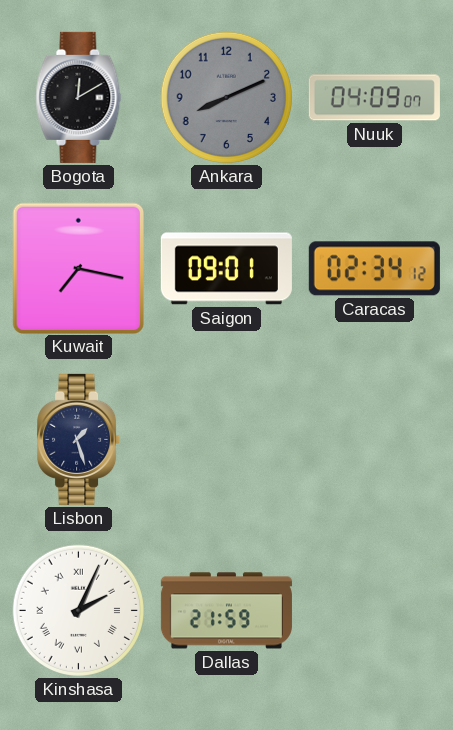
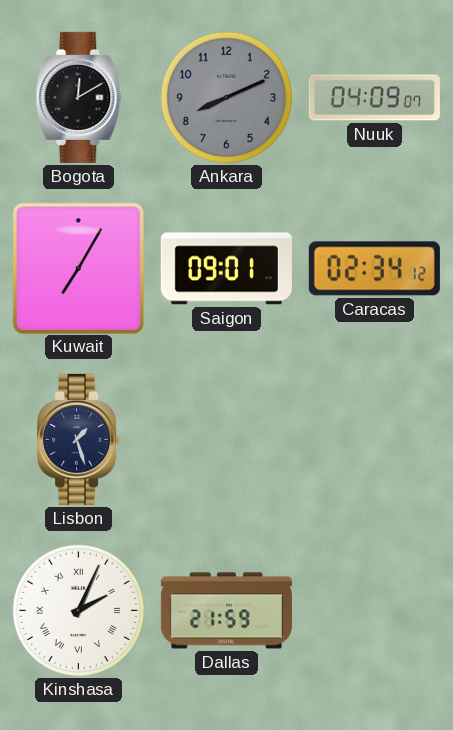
Kuwait: 7:17 -> 7:05
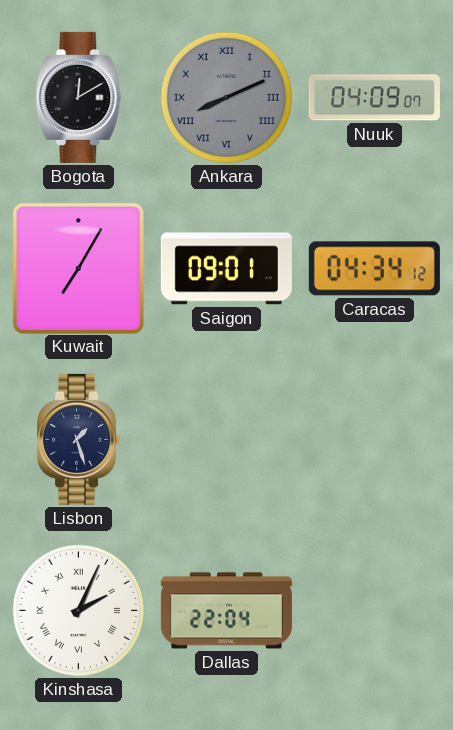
Ankara numerals: Arabic -> Roman
Caracas: 02:34 -> 04:34
Dallas: 21:59 -> 22:04
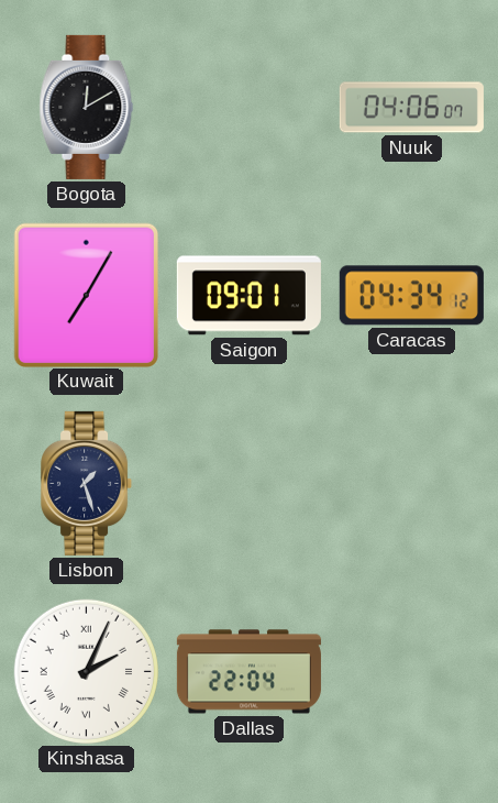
Ankara: 8:11 -> none
Nuuk: 04:09 -> 04:06
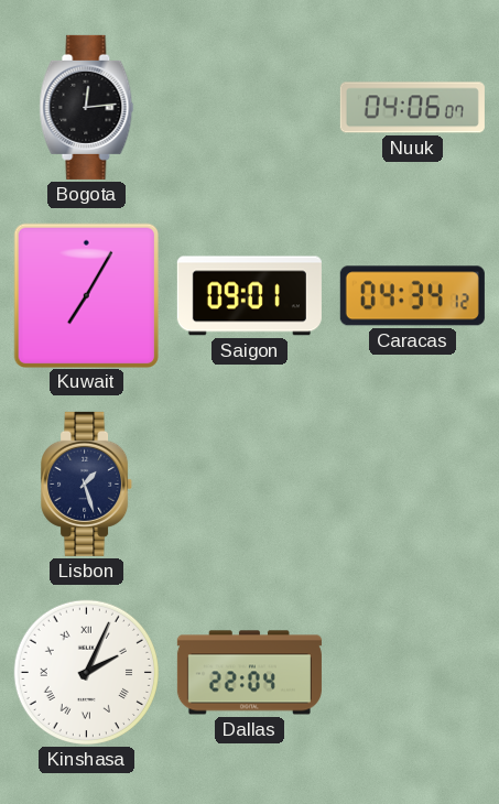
Bogota: 12:10 -> 12:14
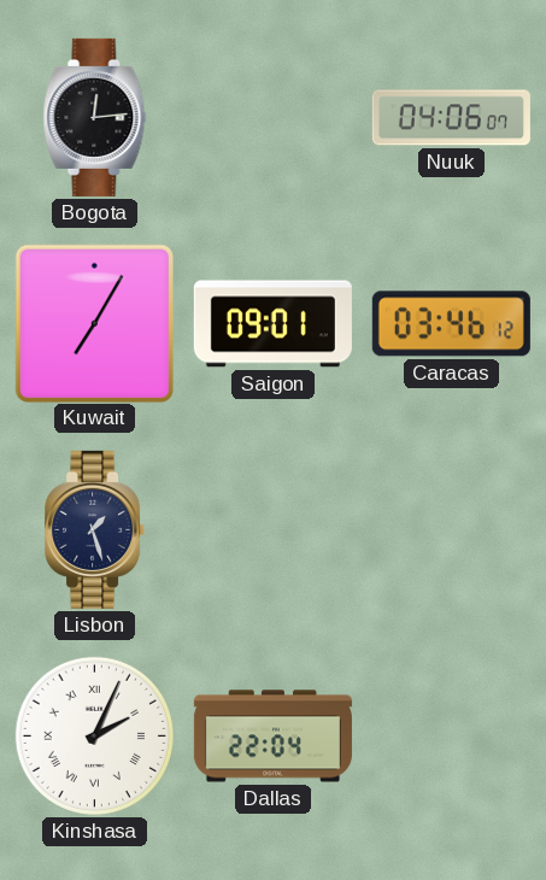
Caracas: 04:34 -> 03:46
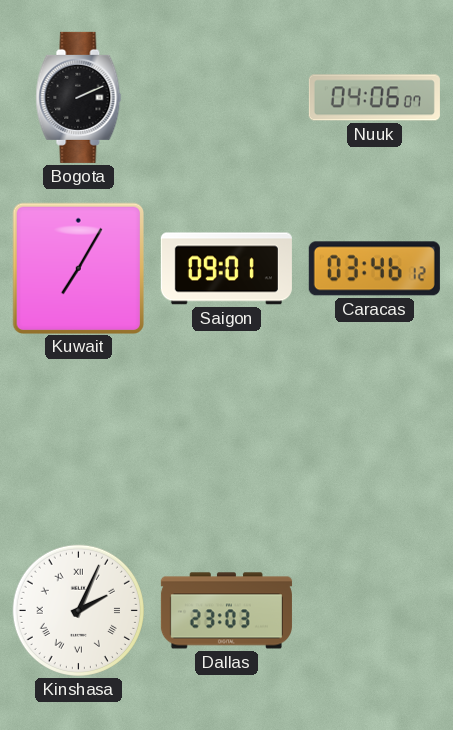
Bogota: 12:14 -> 2:11
Lisbon: 1:27 -> none
Dallas: 22:04 -> 23:03
